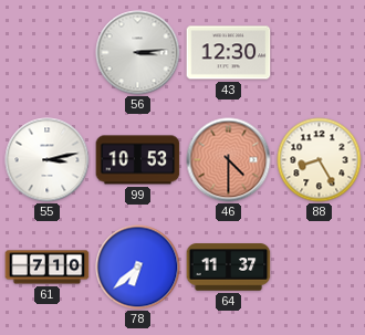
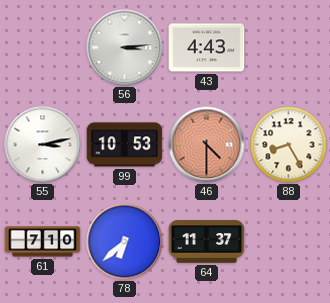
43: 12:30 -> 4:43
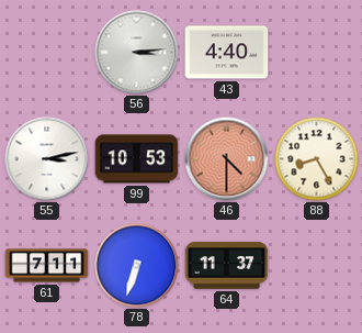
43: 4:43 -> 4:40
61: 7:10 -> 7:11
78: 6:38 -> 6:33
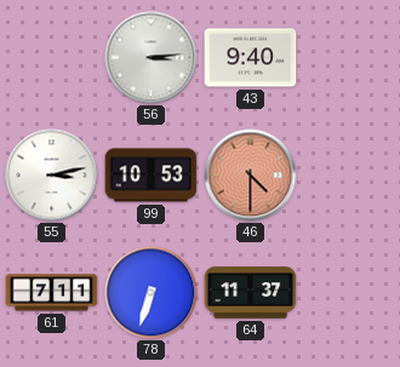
43: 4:40 -> 9:40
88: 8:25 -> none
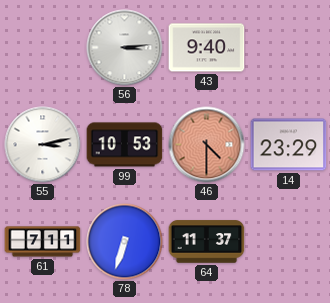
14: none -> 23:29
